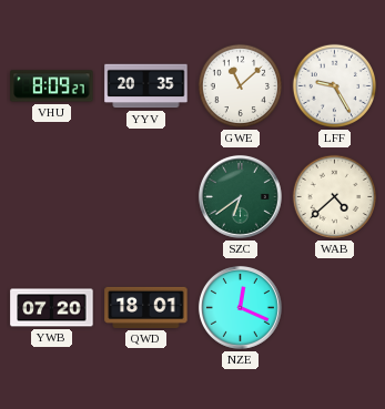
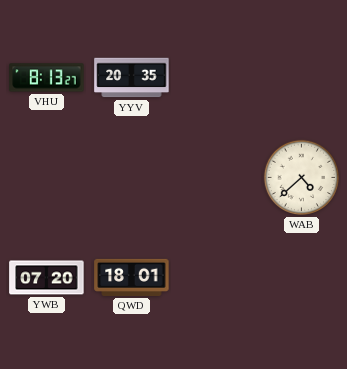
VHU: 8:09 -> 8:13
GWE: 11:08 -> none
LFF: 9:25 -> none
SZC: 6:39 -> none
NZE: 12:19 -> none
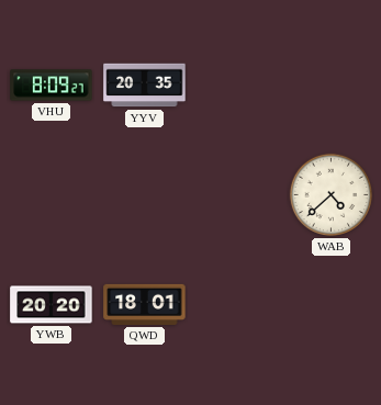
VHU: 8:13 -> 8:09
YWB: 07:20 -> 20:20
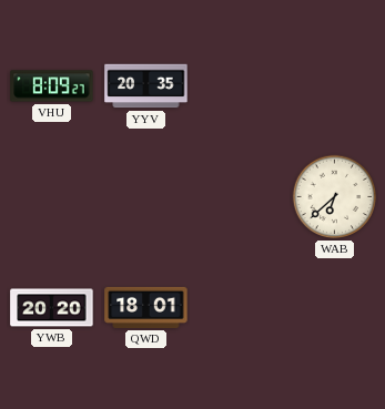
WAB: 4:38 -> 6:38
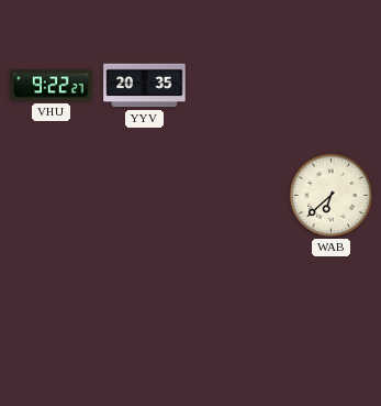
VHU: 8:09 -> 9:22
YWB: 20:20 -> none
QWD: 18:01 -> none
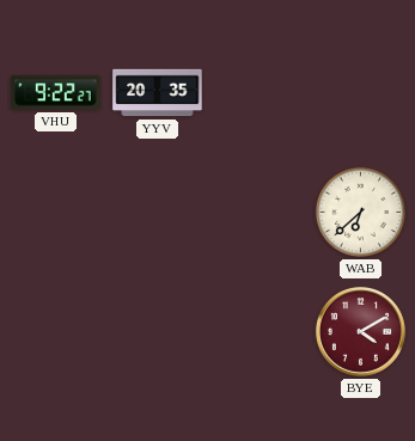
BYE: none -> 4:10
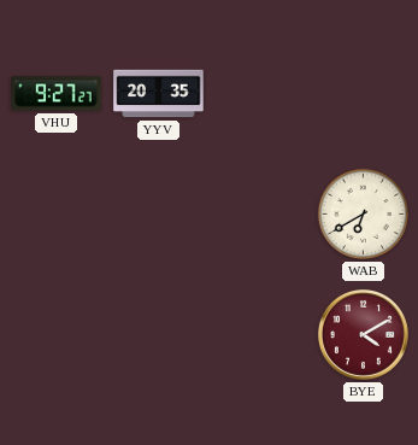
VHU: 9:22 -> 9:27
WAB: 6:38 -> 6:40
